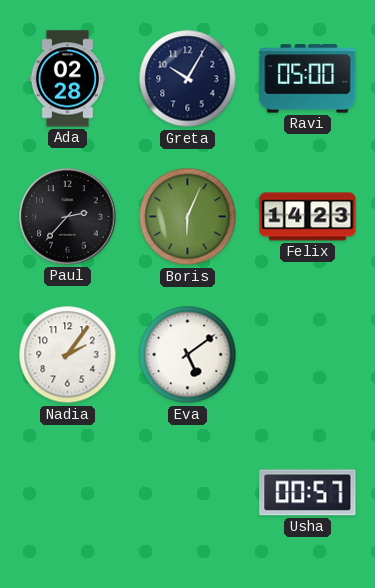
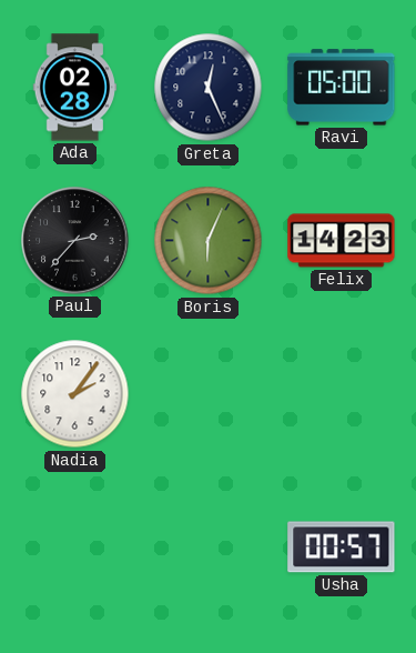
Greta: 10:05 -> 12:26
Eva: 5:09 -> none
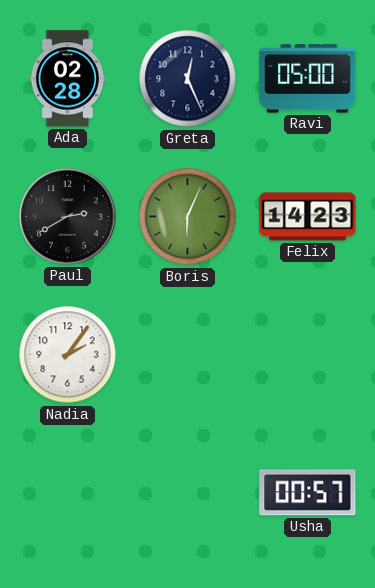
Paul: 2:37 -> 2:40
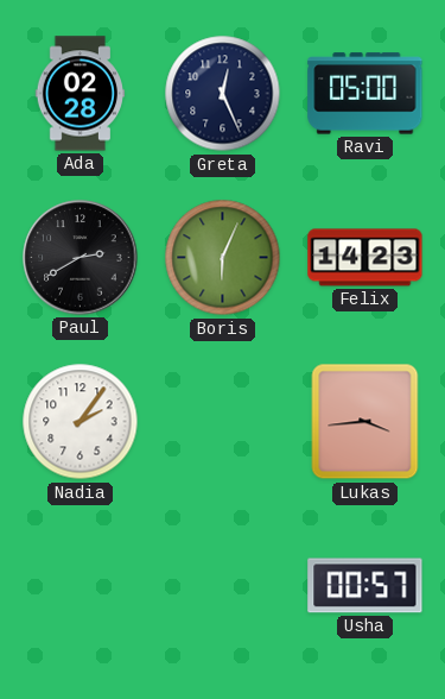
Lukas: none -> 3:44
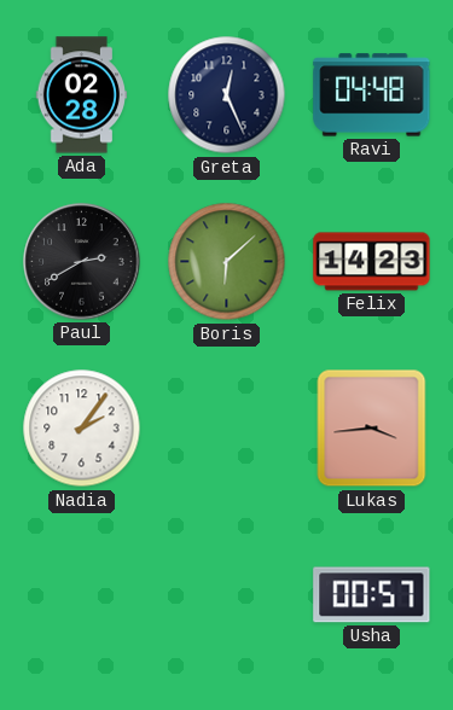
Ravi: 05:00 -> 04:48
Boris: 6:04 -> 6:08
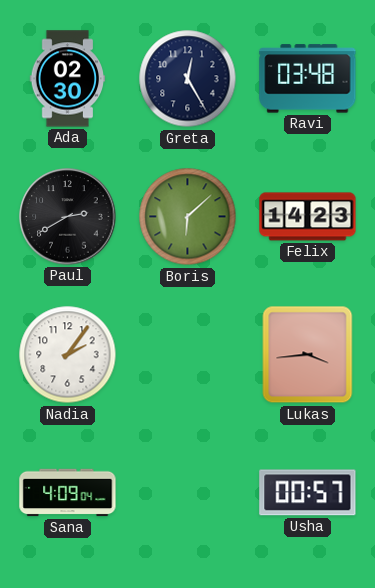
Ada: 02:28 -> 02:30
Greta: 12:26 -> 12:25
Ravi: 04:48 -> 03:48
Sana: none -> 4:09
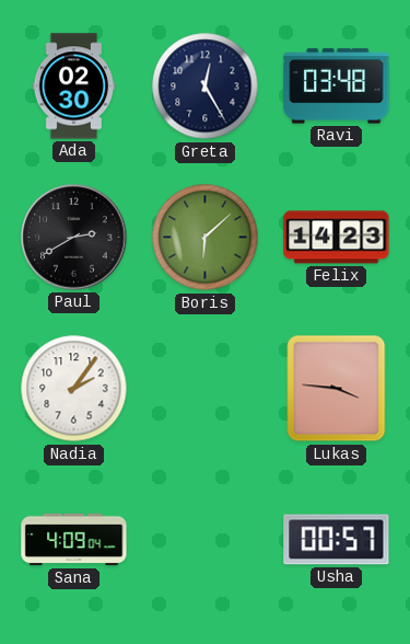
Lukas: 3:44 -> 3:46
